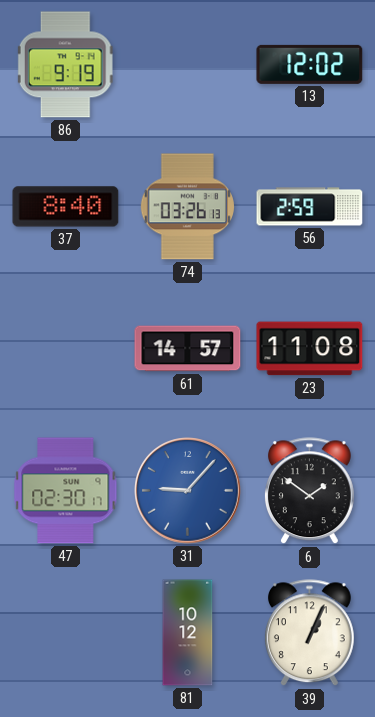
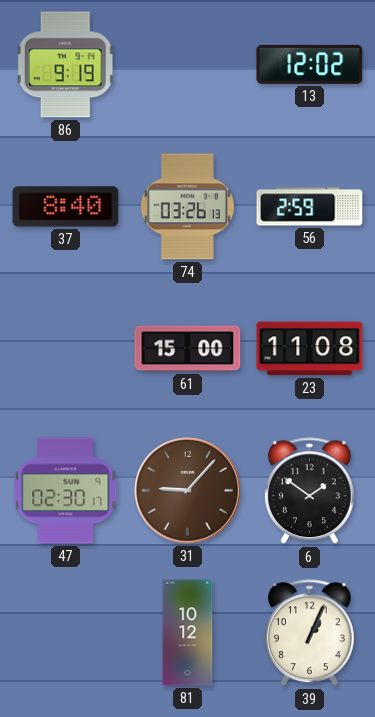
61: 14:57 -> 15:00
31 dial: blue -> brown
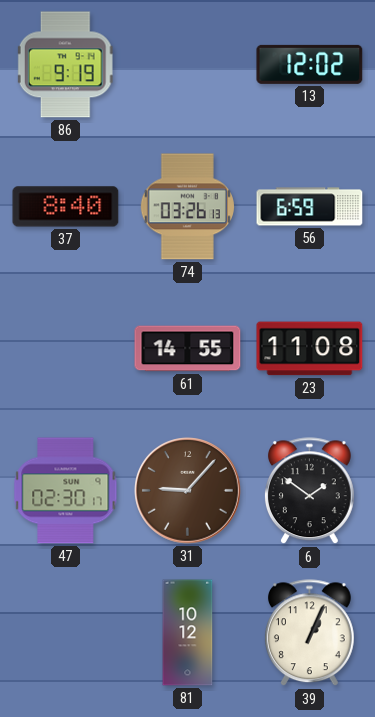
56: 2:59 -> 6:59
61: 15:00 -> 14:55
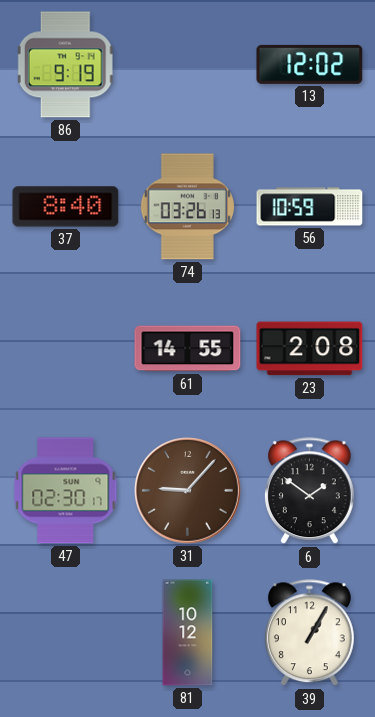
56: 6:59 -> 10:59
23: 11:08 -> 2:08
39: 1:04 -> 1:05
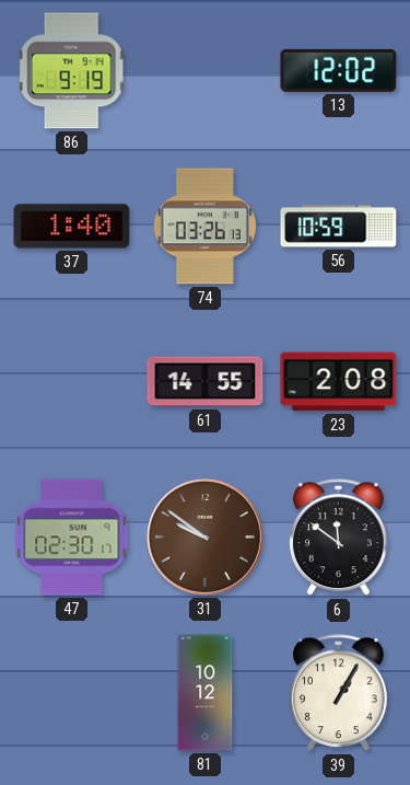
37: 8:40 -> 1:40
31: 9:07 -> 9:51
6: 1:51 -> 11:51
